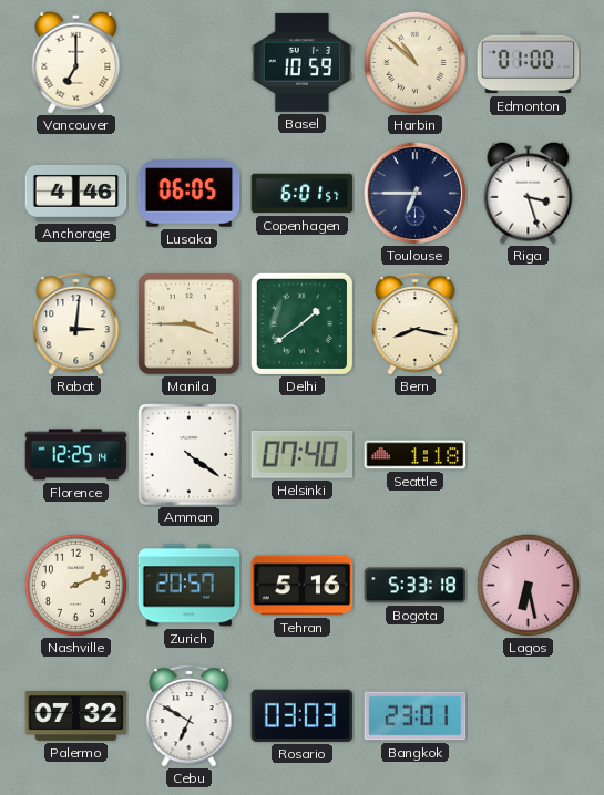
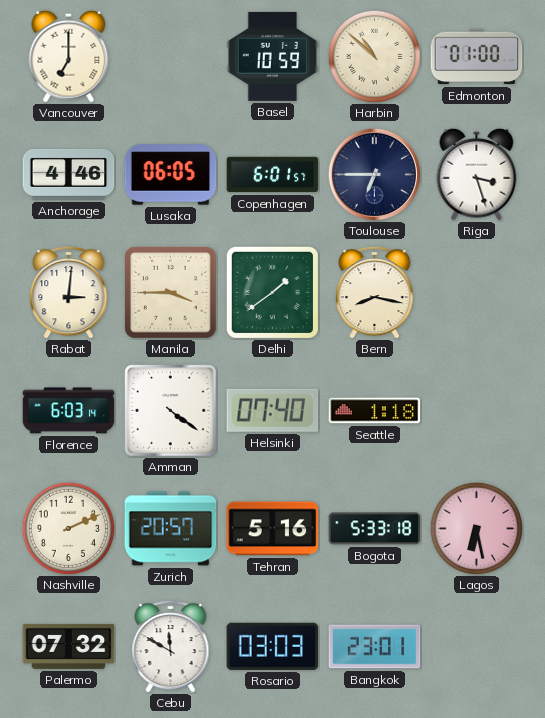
Florence: 12:25 -> 6:03
Cebu: 6:50 -> 11:50
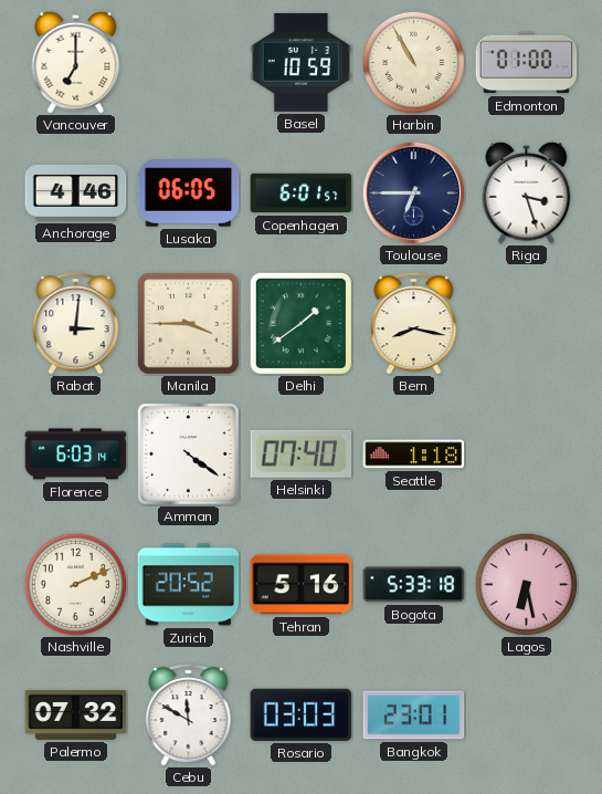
Harbin: 10:52 -> 10:55
Zurich: 20:57 -> 20:52
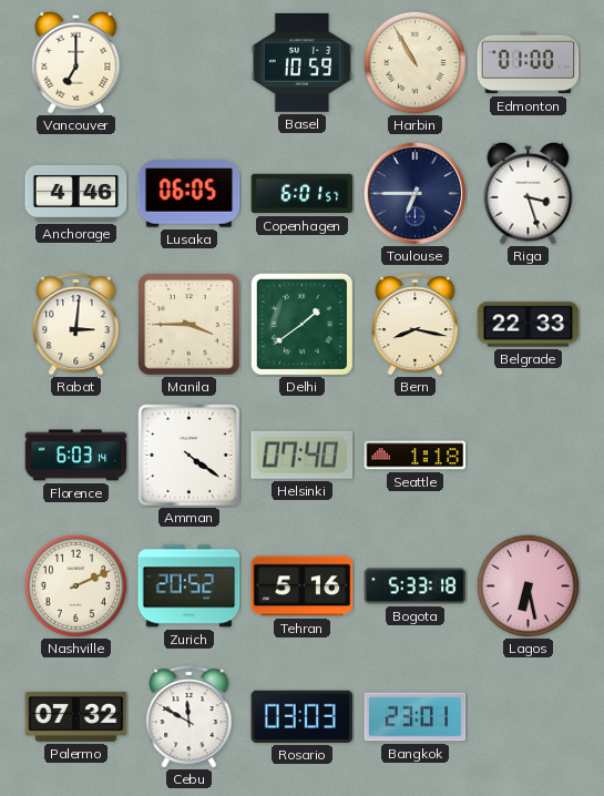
Belgrade: none -> 22:33
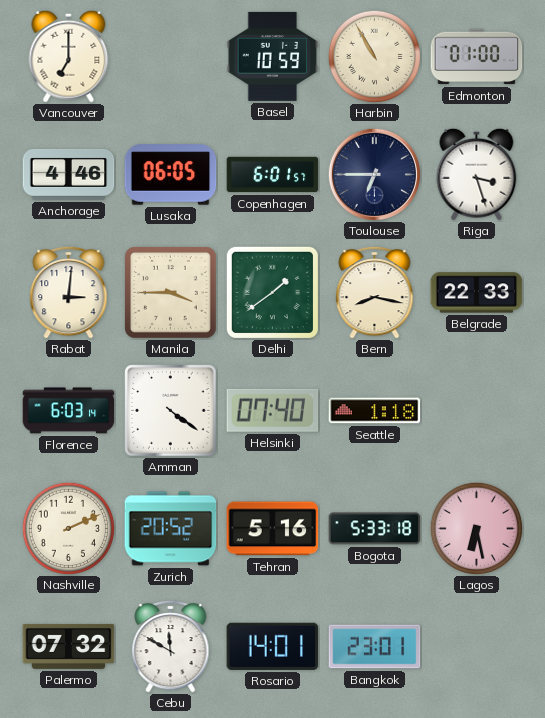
Rosario: 03:03 -> 14:01
